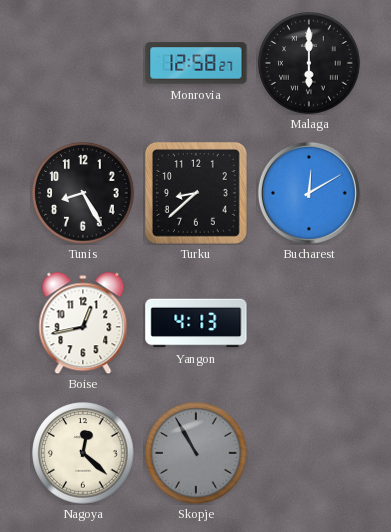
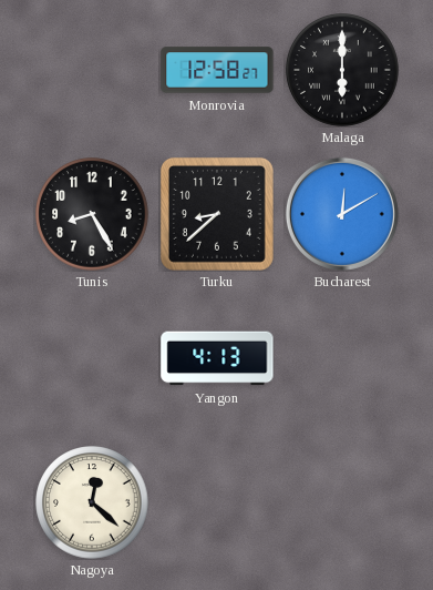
Boise: 12:43 -> none
Skopje: 10:55 -> none
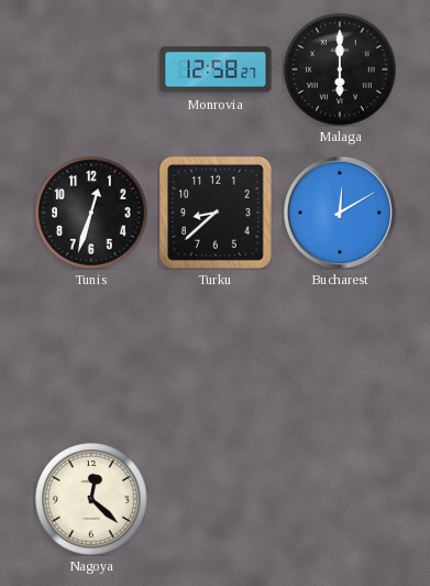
Tunis: 8:25 -> 12:33
Yangon: 4:13 -> none
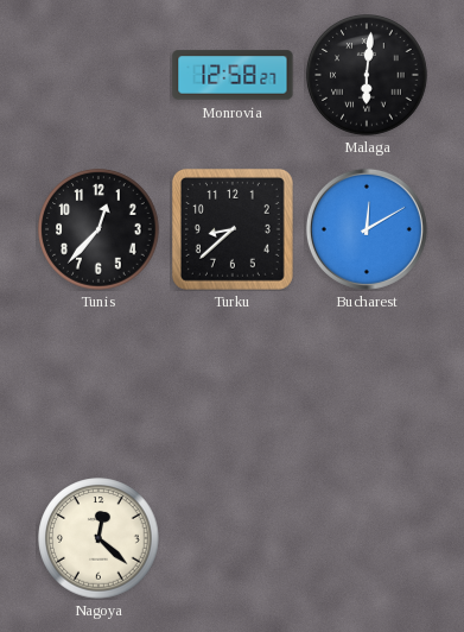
Malaga: 6:00 -> 6:01
Tunis: 12:33 -> 12:37
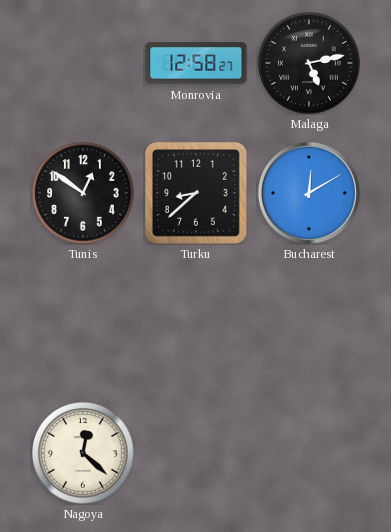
Malaga: 6:01 -> 5:13
Tunis: 12:37 -> 12:51
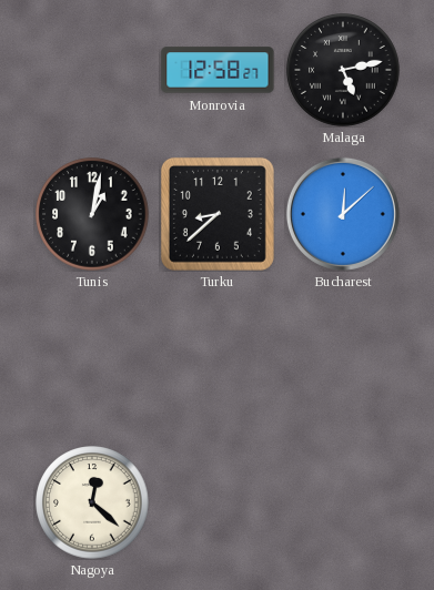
Tunis: 12:51 -> 1:02
Bucharest: 12:10 -> 12:08
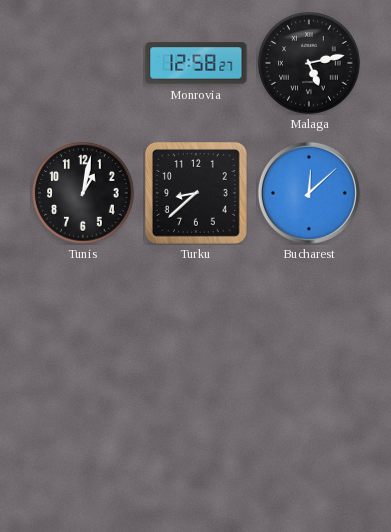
Nagoya: 12:22 -> none
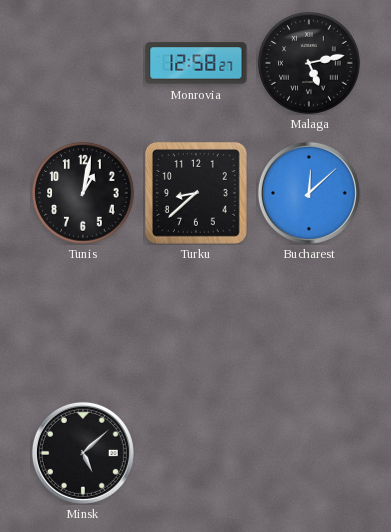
Minsk: none -> 5:08
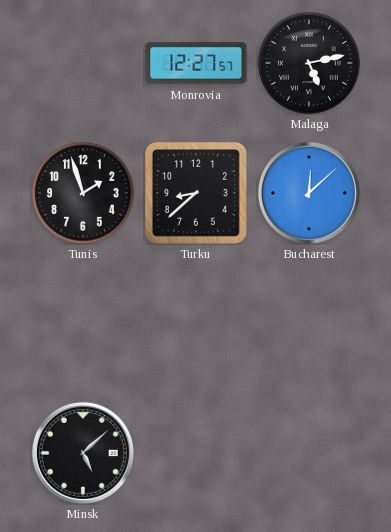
Monrovia: 12:58 -> 12:27
Tunis: 1:02 -> 1:57
